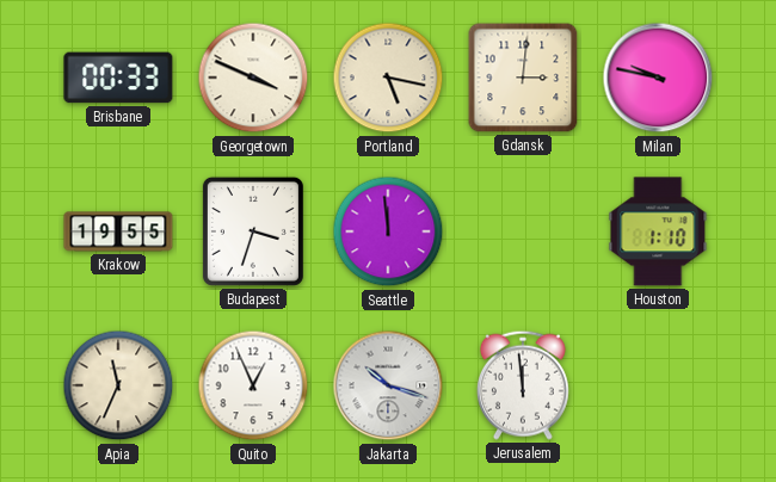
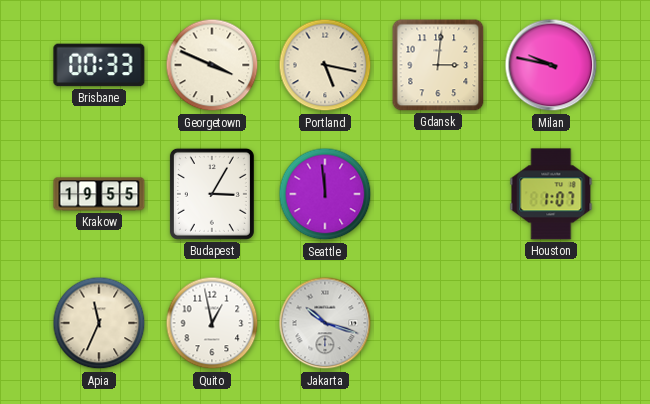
Budapest: 3:33 -> 3:05
Houston: 1:10 -> 1:07
Quito: 12:56 -> 12:58
Jerusalem: 11:59 -> none
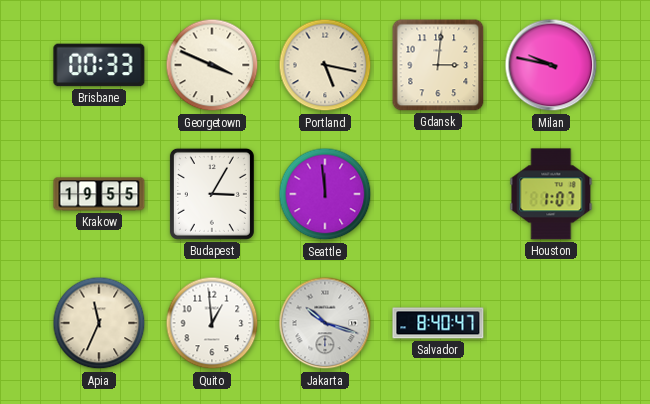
Quito: 12:58 -> 12:59
Salvador: none -> 8:40
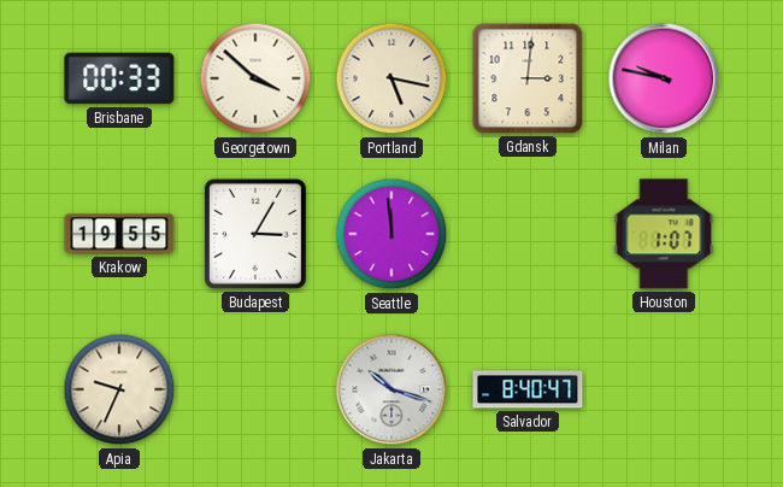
Georgetown: 3:49 -> 3:52
Apia: 11:34 -> 9:34
Quito: 12:59 -> none
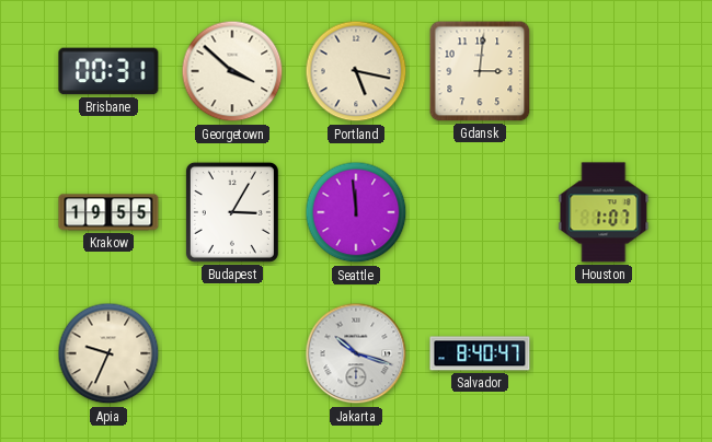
Brisbane: 00:33 -> 00:31
Milan: 9:47 -> none
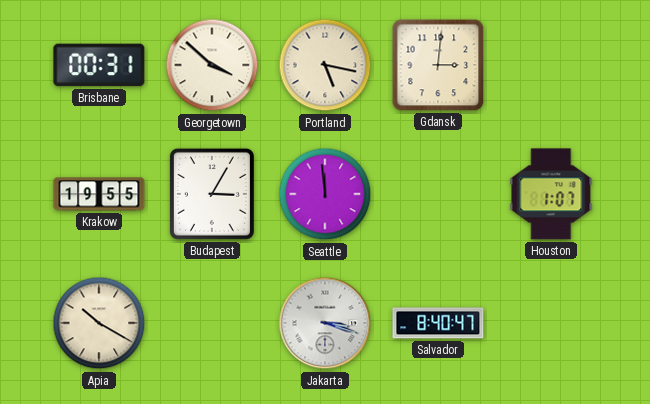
Apia: 9:34 -> 10:20
Jakarta: 10:18 -> 3:18
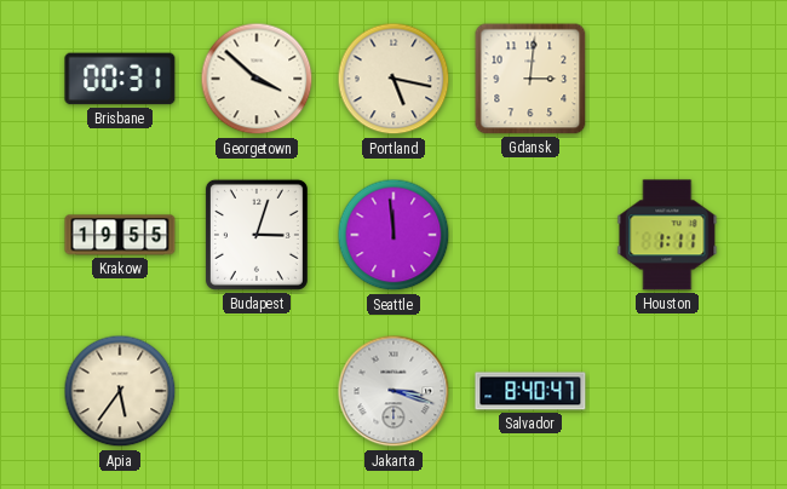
Budapest: 3:05 -> 3:03
Houston: 1:07 -> 1:11
Apia: 10:20 -> 5:36
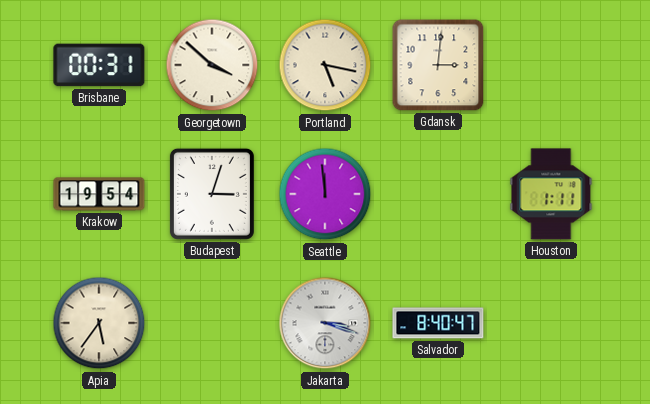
Krakow: 19:55 -> 19:54
